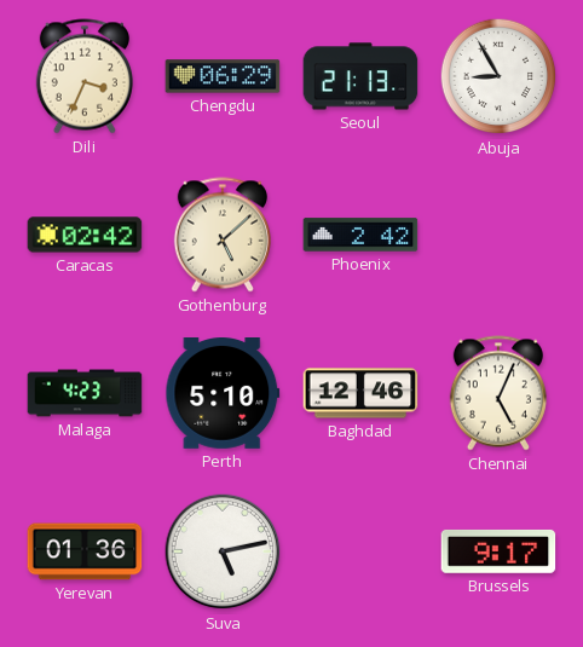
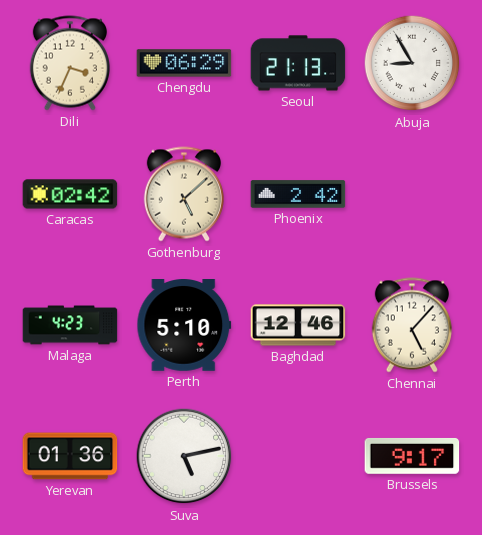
Chennai: 5:04 -> 5:07
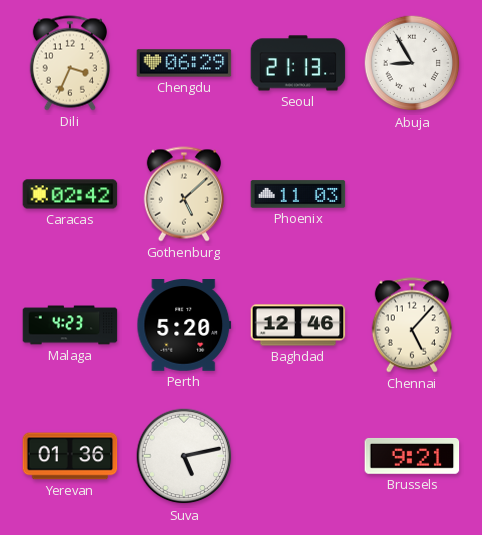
Phoenix: 2:42 -> 11:03
Perth: 5:10 -> 5:20
Brussels: 9:17 -> 9:21
